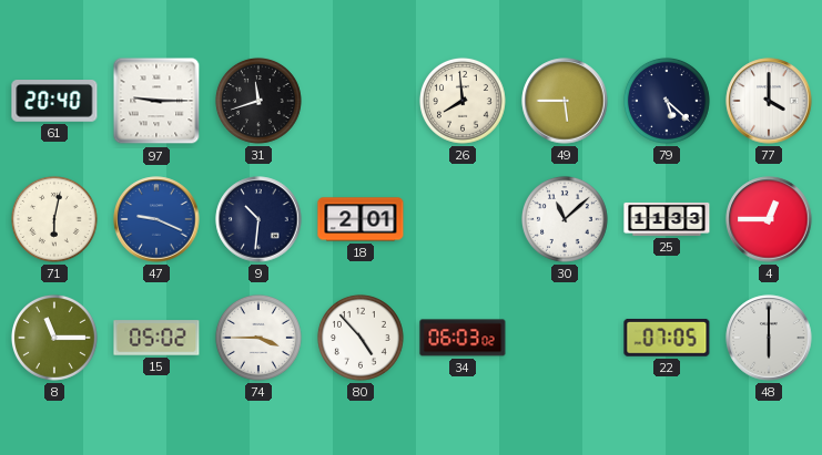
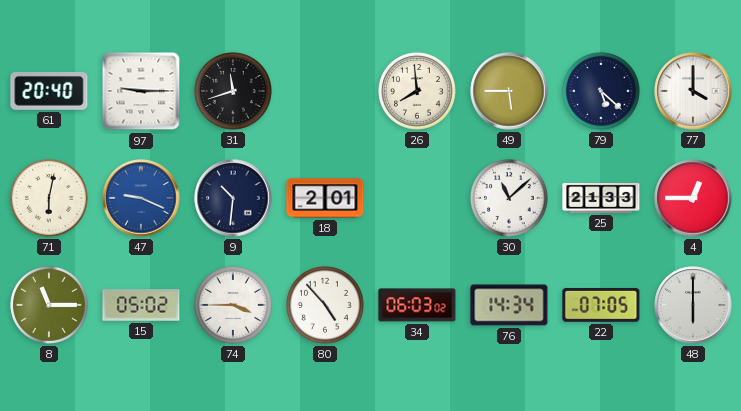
25: 11:33 -> 21:33
76: none -> 14:34
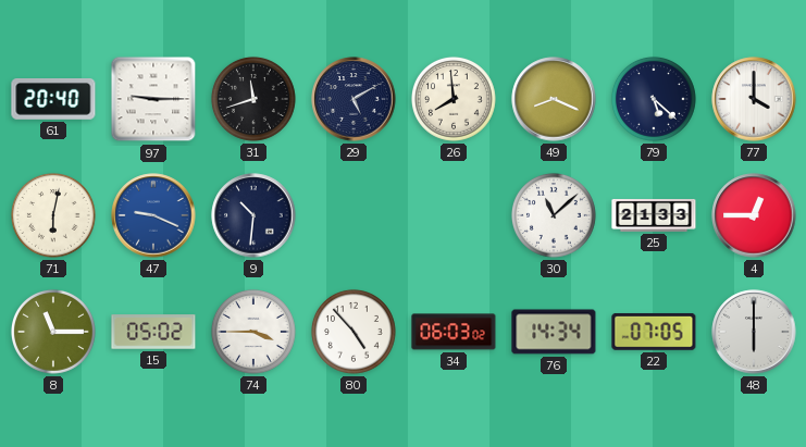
29: none -> 5:10
49: 5:45 -> 8:19
18: 2:01 -> none
